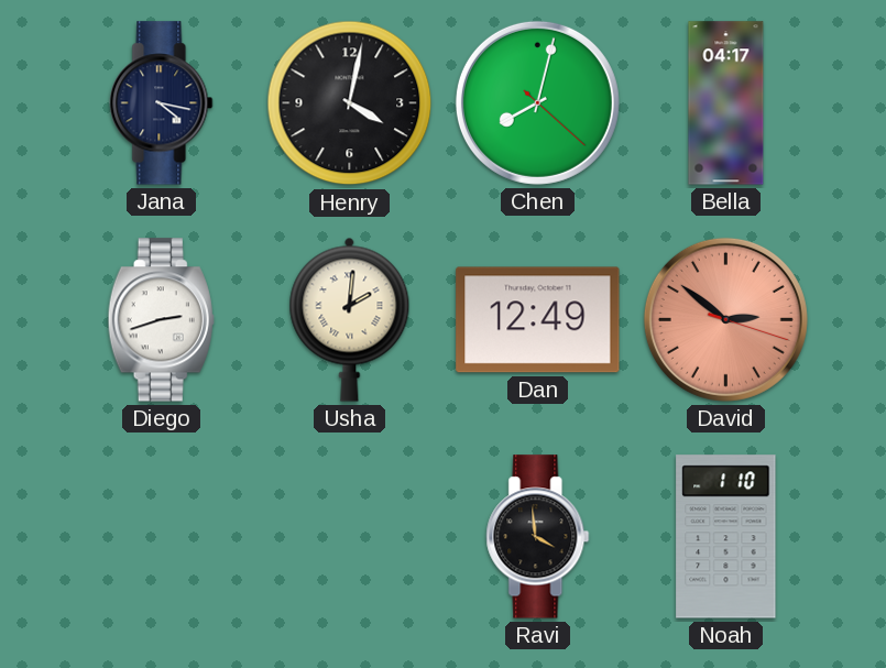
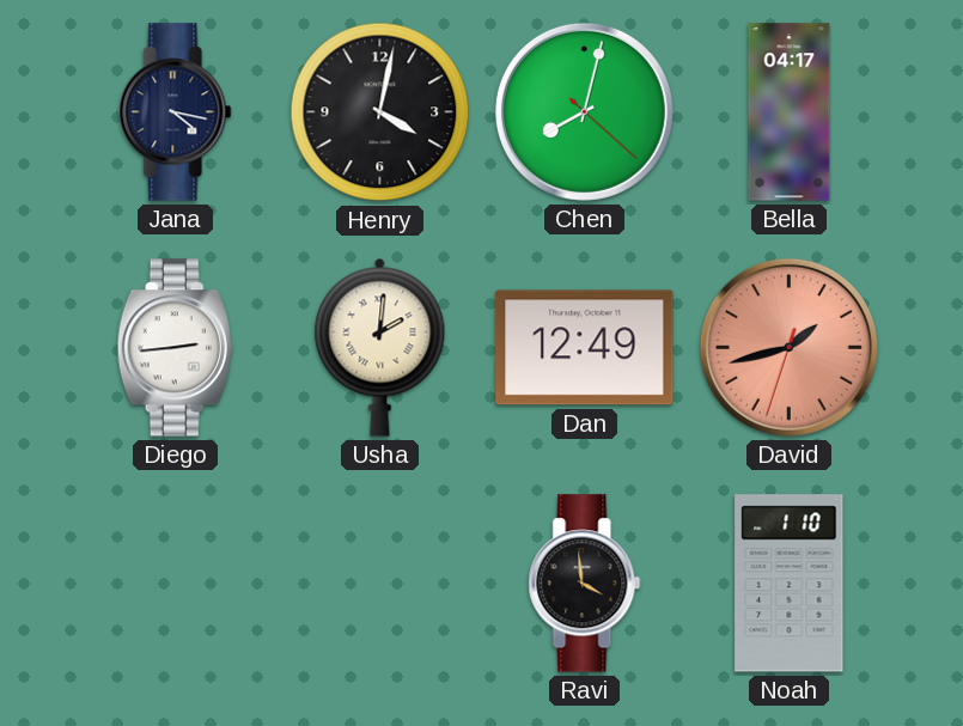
Diego: 2:42 -> 2:44
David: 2:51 -> 1:42
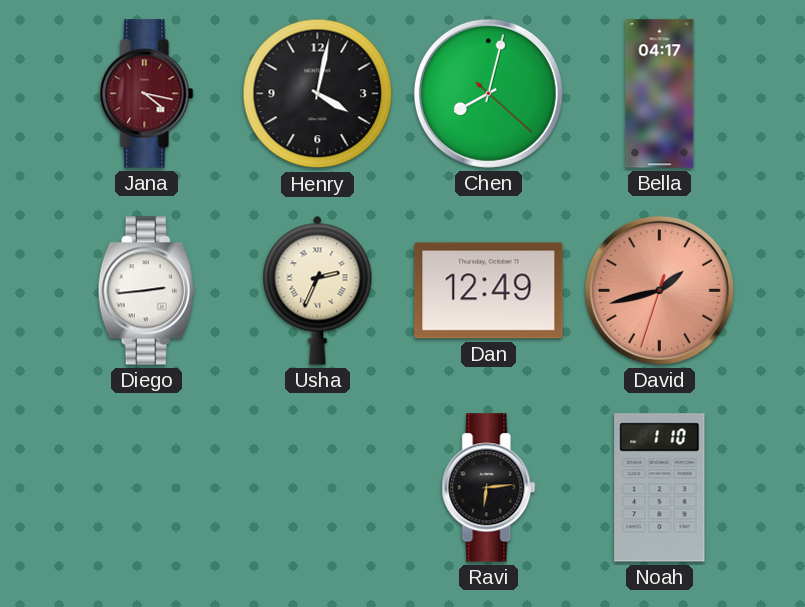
Jana dial: navy -> burgundy
Usha: 2:01 -> 2:34
Ravi: 3:59 -> 6:14
